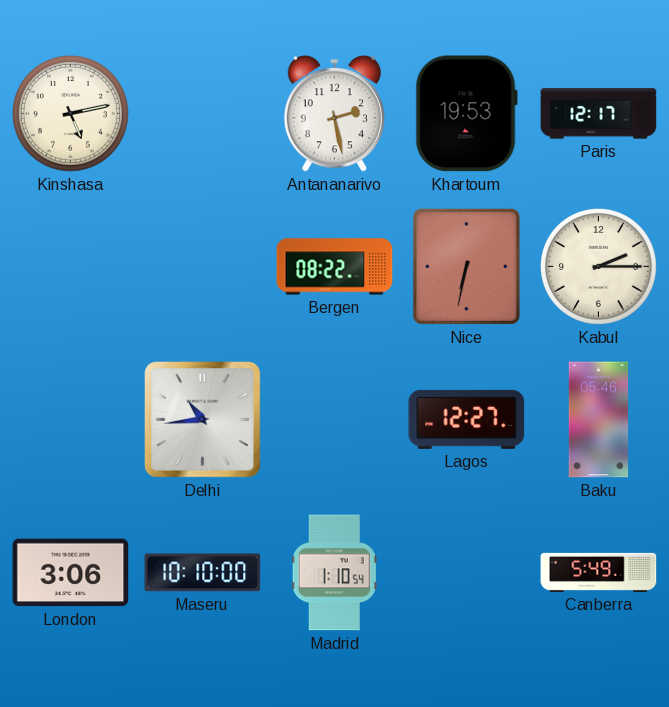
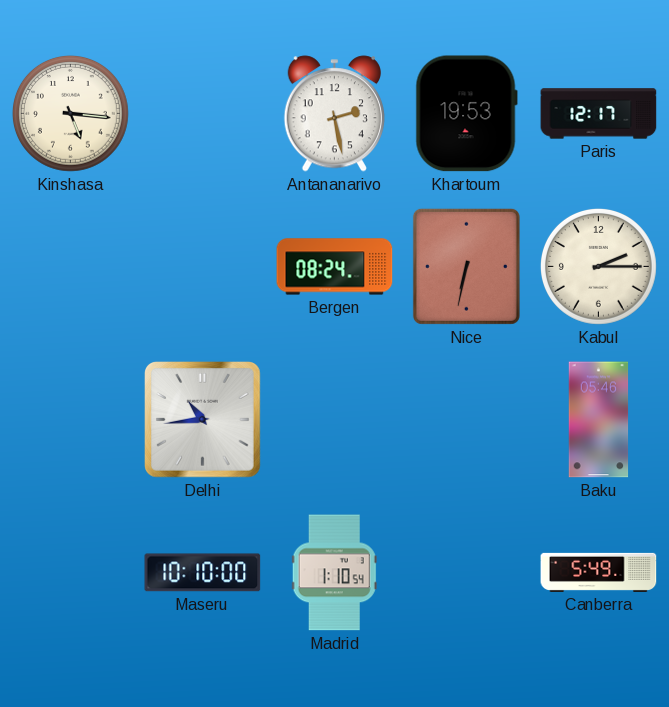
Kinshasa: 5:13 -> 5:16
Bergen: 08:22 -> 08:24
Lagos: 12:27 -> none
London: 3:06 -> none
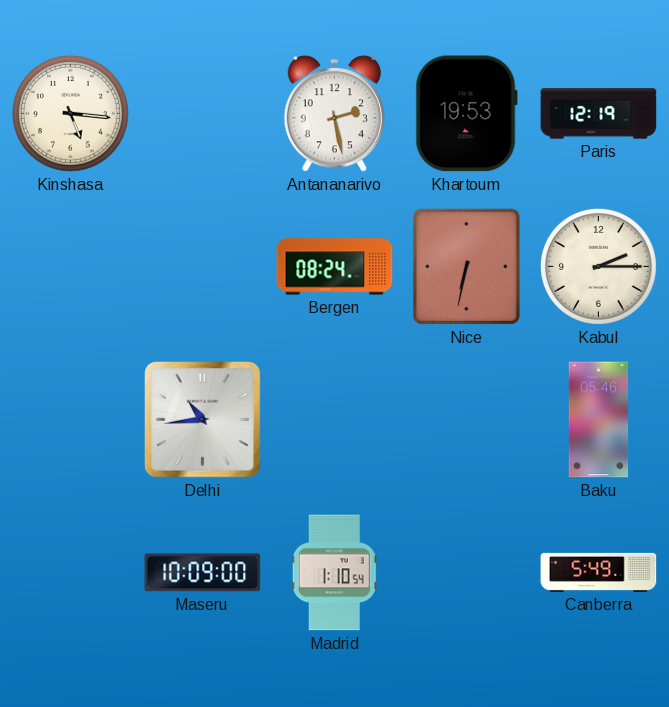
Paris: 12:17 -> 12:19
Maseru: 10:10 -> 10:09
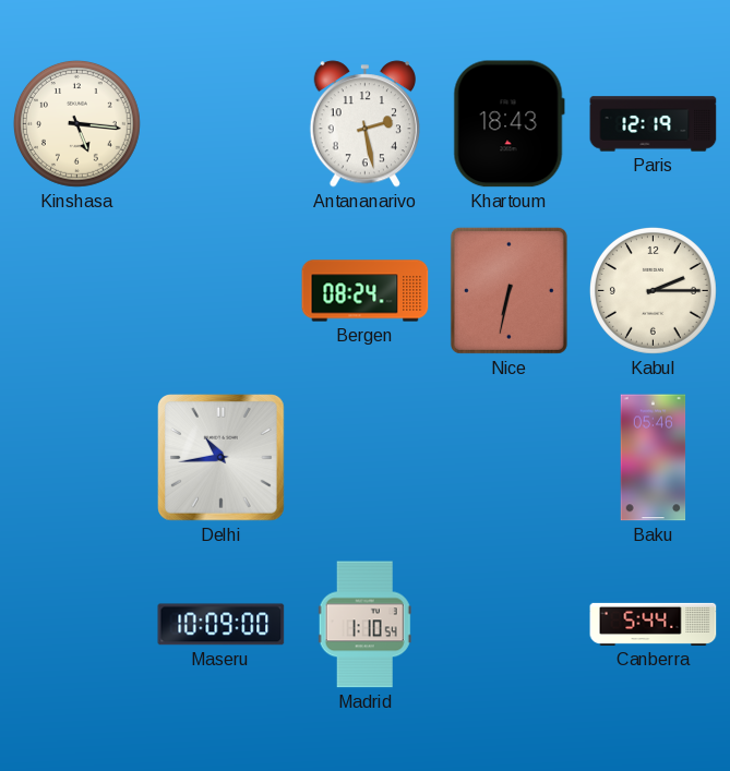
Khartoum: 19:53 -> 18:43
Canberra: 5:49 -> 5:44
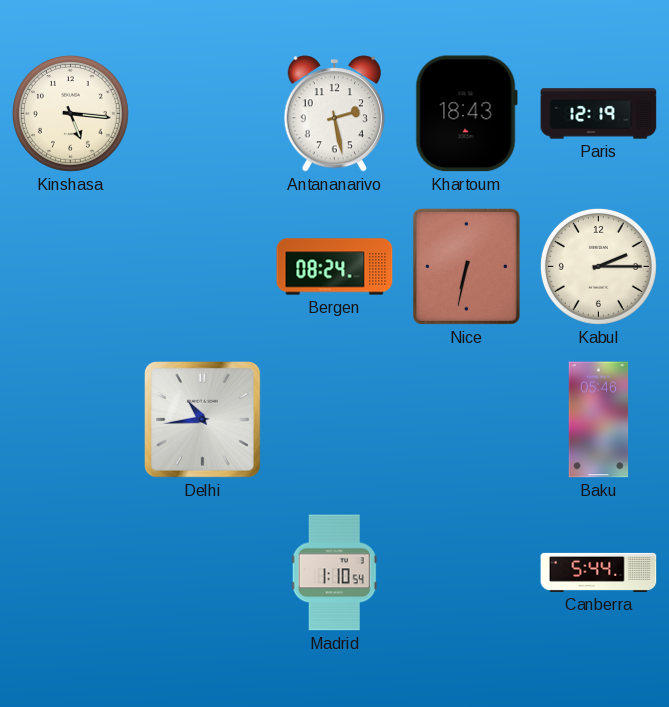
Maseru: 10:09 -> none
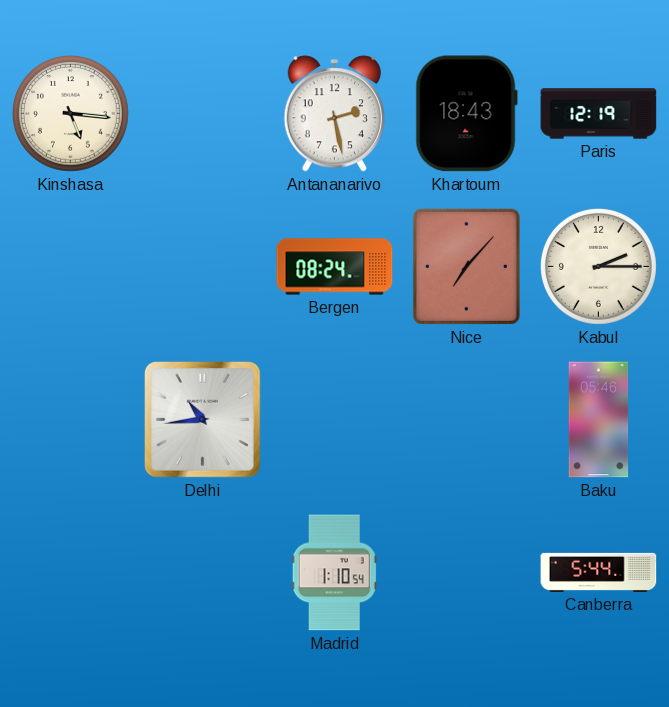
Nice: 6:32 -> 7:07
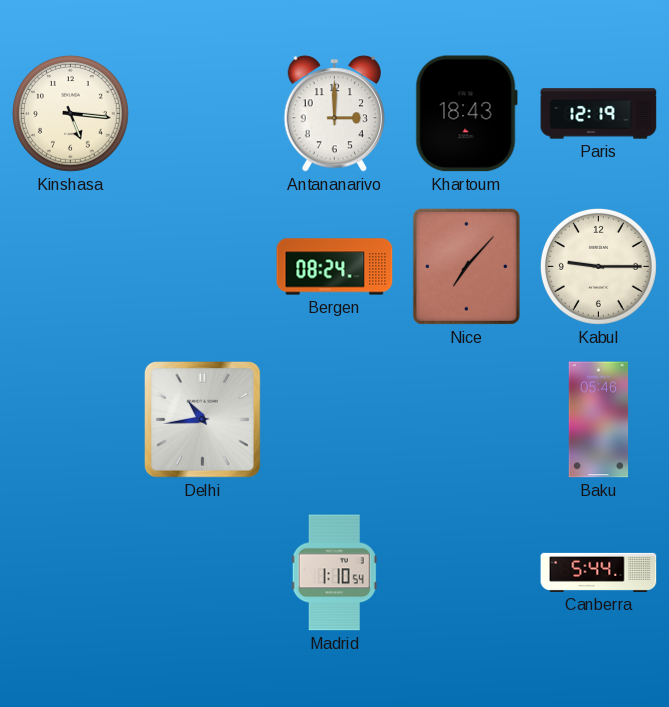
Antananarivo: 2:28 -> 3:00
Kabul: 2:15 -> 9:15
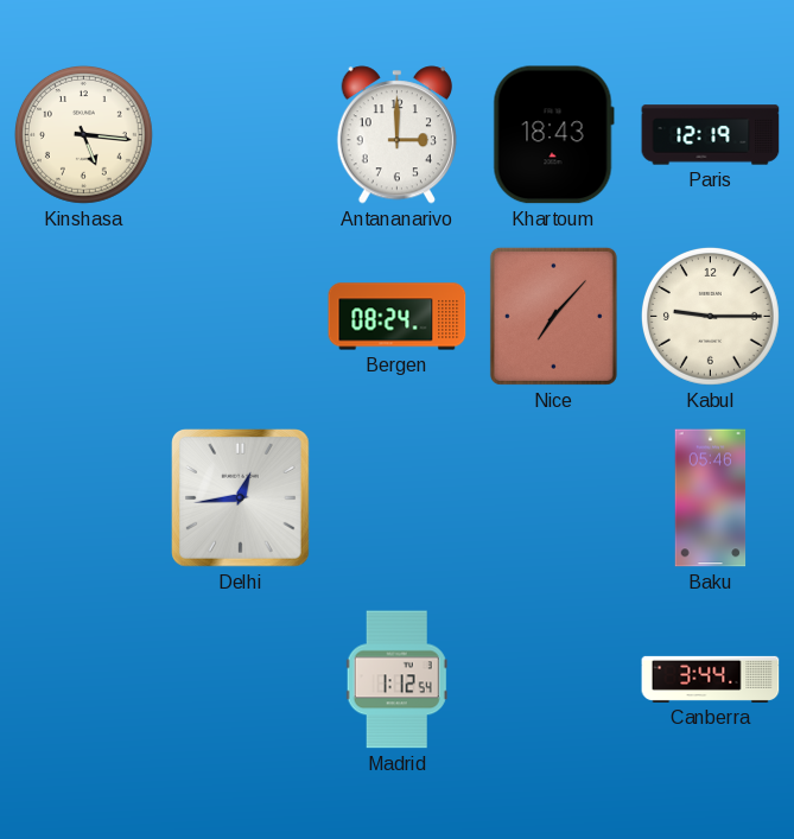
Delhi: 10:44 -> 12:44
Madrid: 1:10 -> 1:12
Canberra: 5:44 -> 3:44
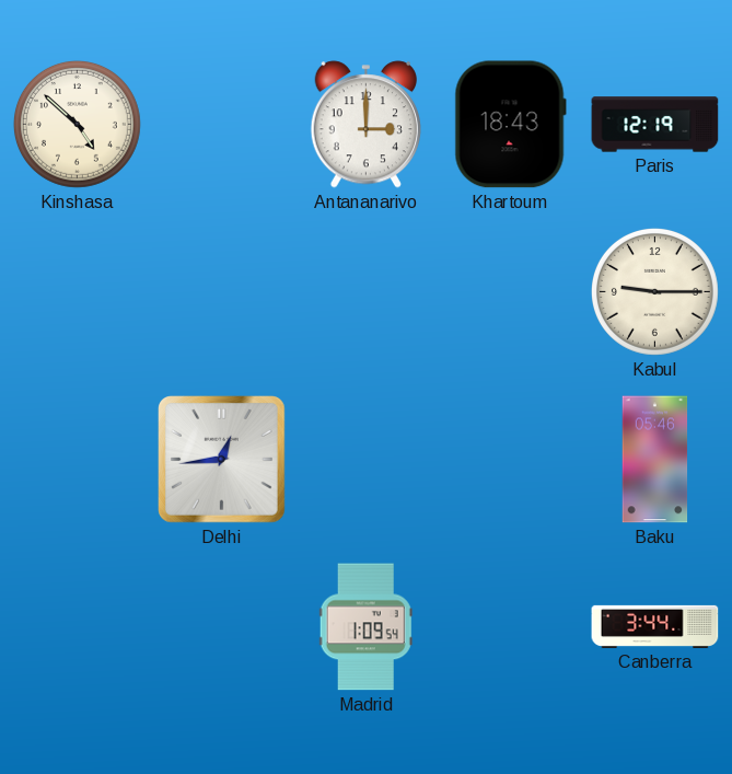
Kinshasa: 5:16 -> 4:52
Bergen: 08:24 -> none
Nice: 7:07 -> none
Madrid: 1:12 -> 1:09
